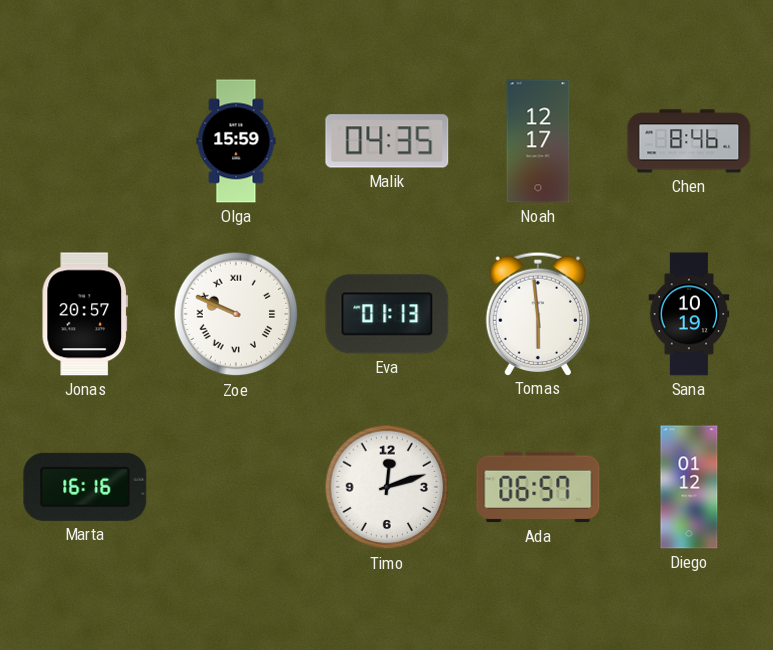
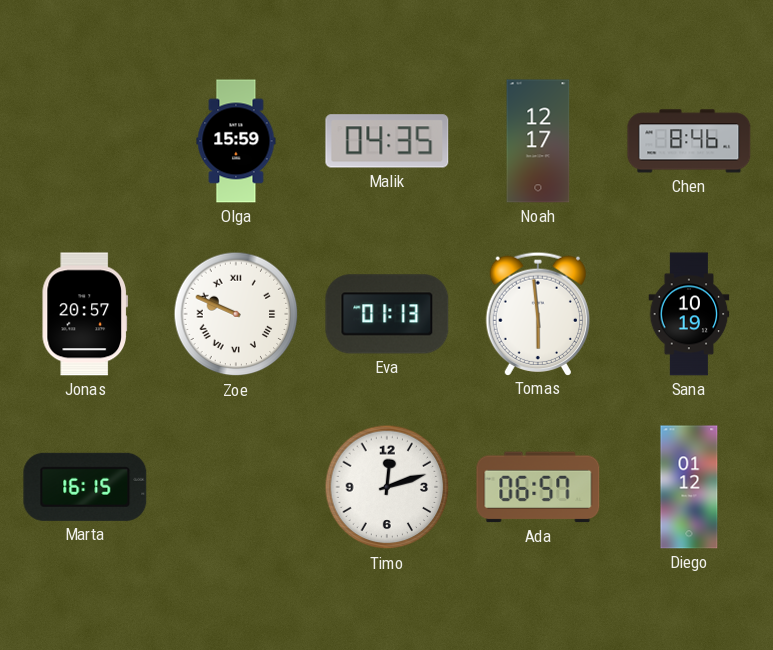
Marta: 16:16 -> 16:15
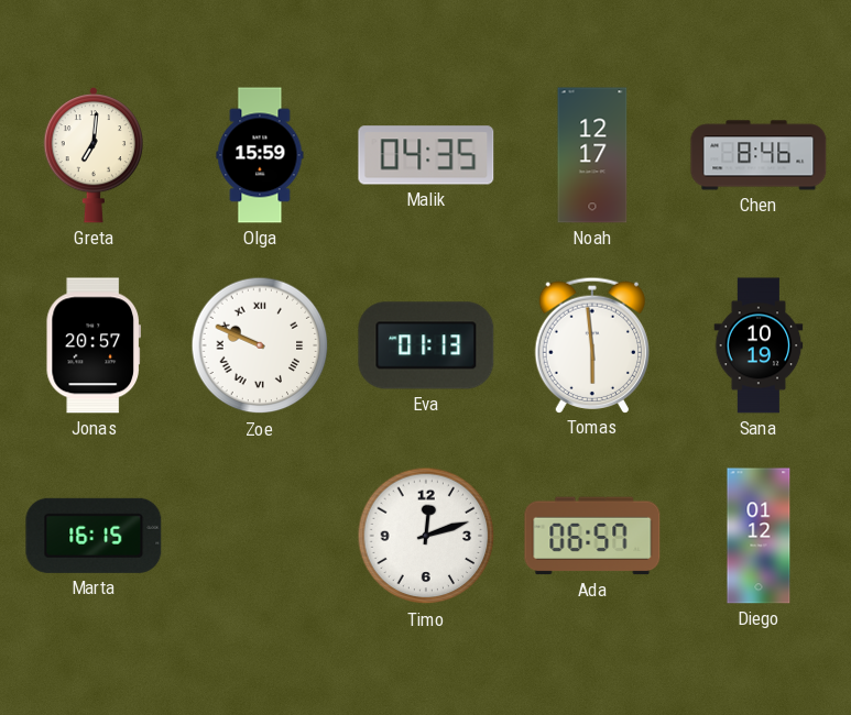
Greta: none -> 7:01
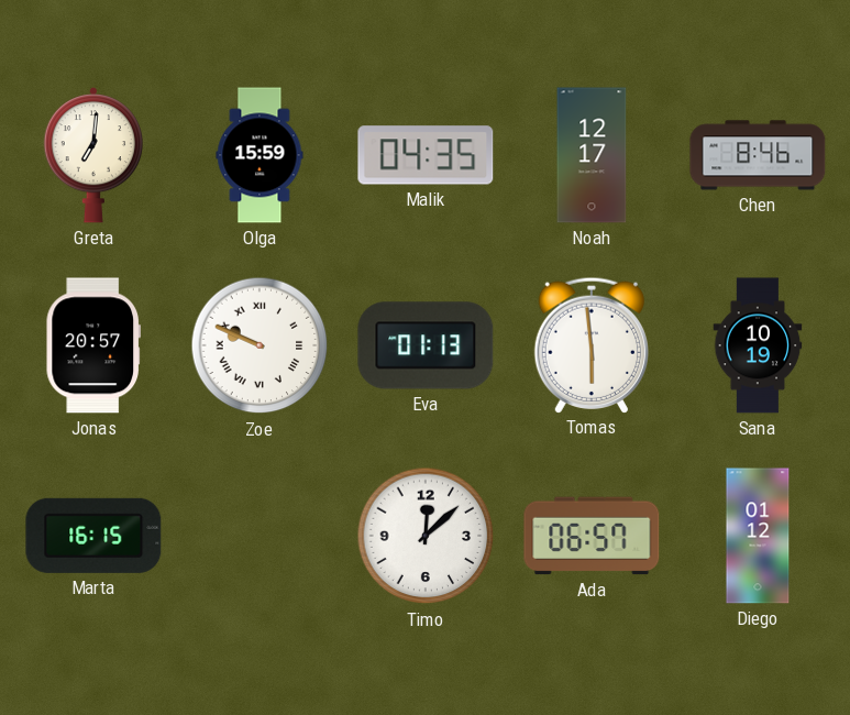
Timo: 12:12 -> 12:08
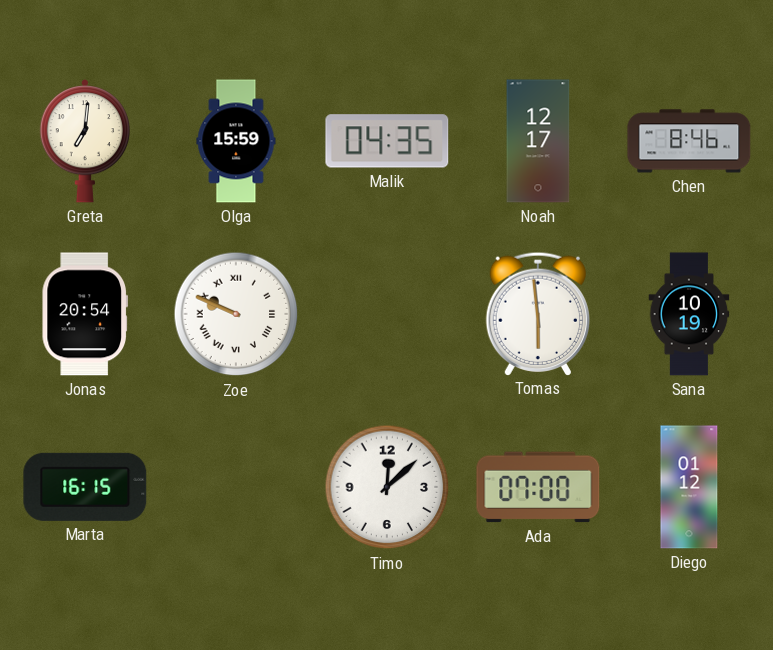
Jonas: 20:57 -> 20:54
Eva: 01:13 -> none
Ada: 06:57 -> 07:00
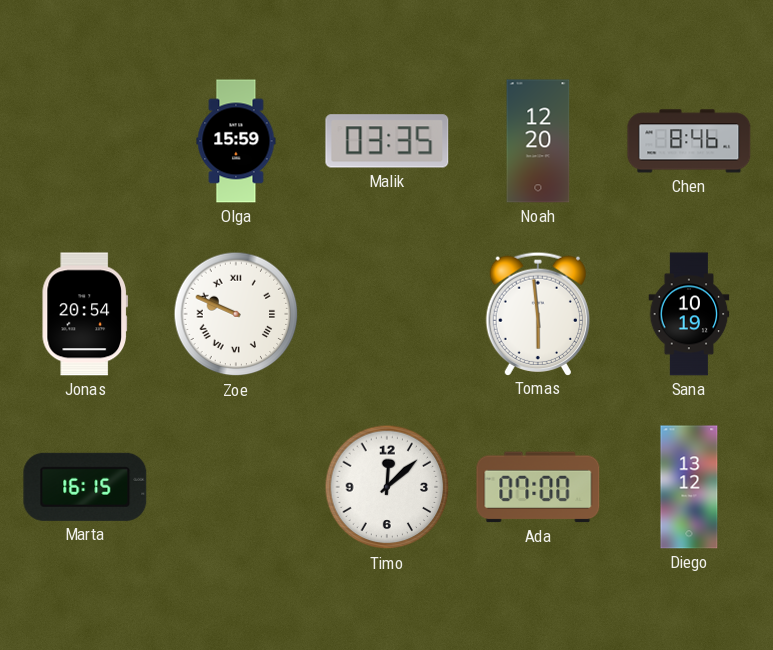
Greta: 7:01 -> none
Malik: 04:35 -> 03:35
Noah: 12:17 -> 12:20
Diego: 01:12 -> 13:12
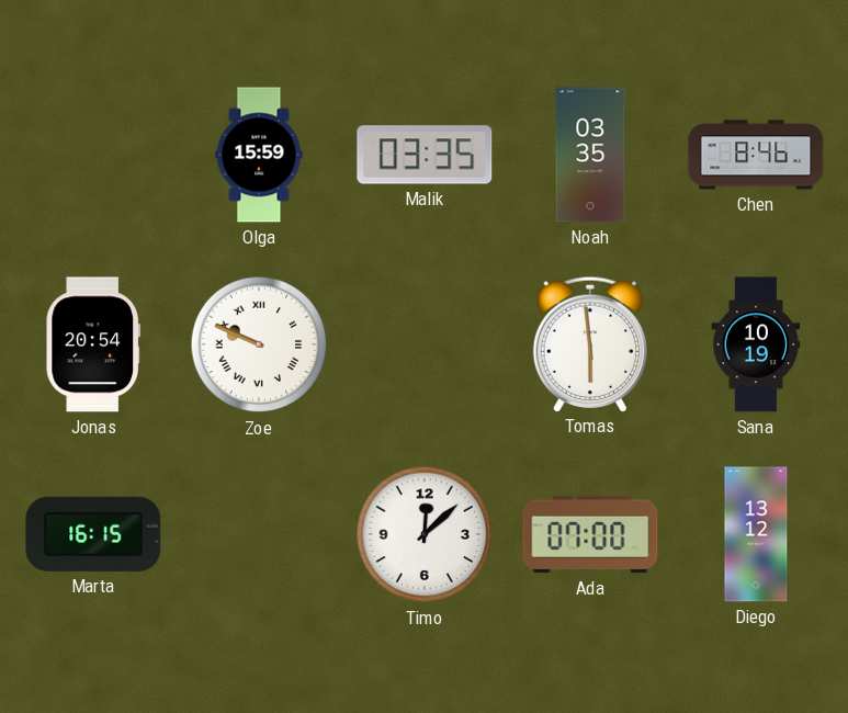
Noah: 12:20 -> 03:35
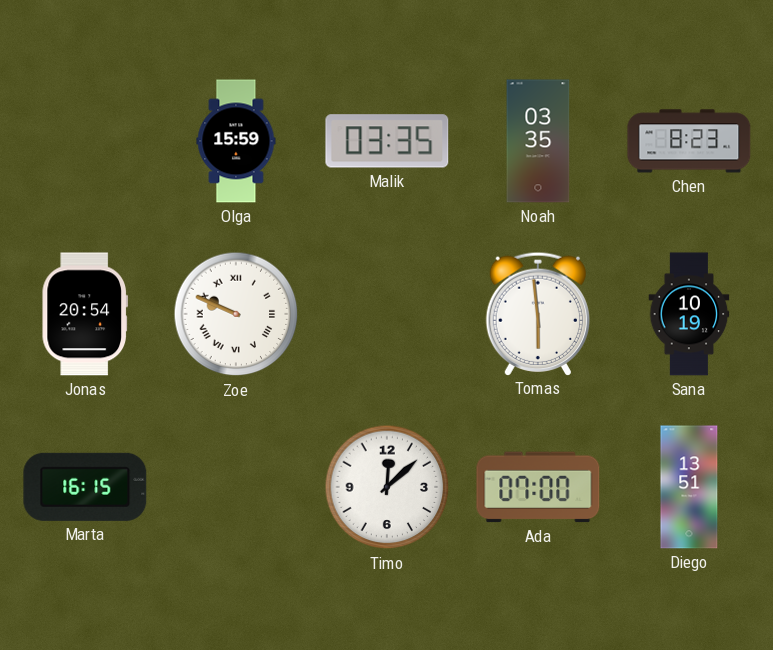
Chen: 8:46 -> 8:23
Diego: 13:12 -> 13:51
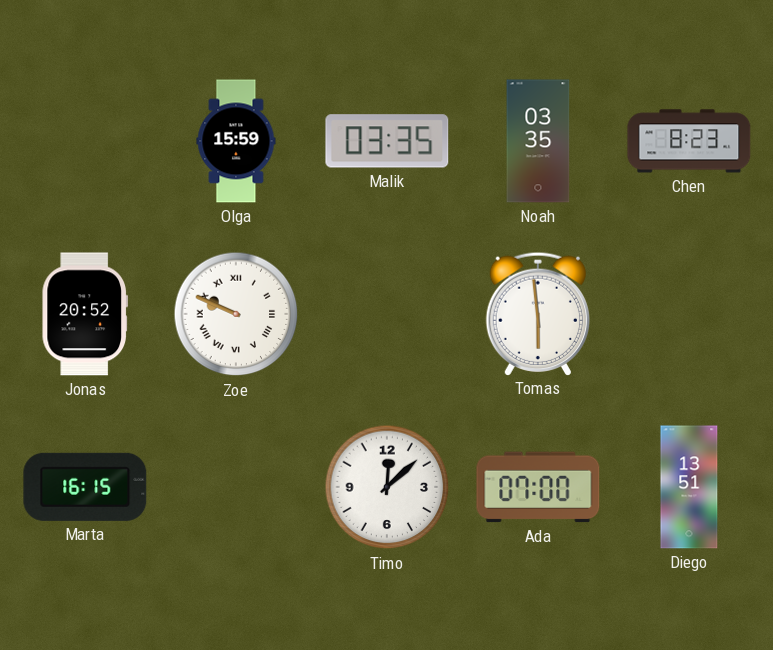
Jonas: 20:54 -> 20:52
Sana: 10:19 -> none
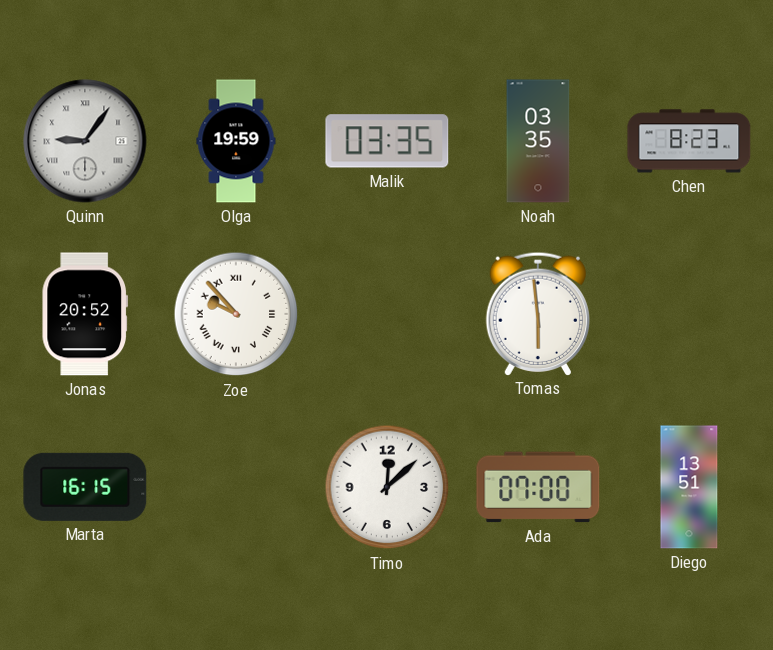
Quinn: none -> 9:06
Olga: 15:59 -> 19:59
Zoe: 9:49 -> 9:53
